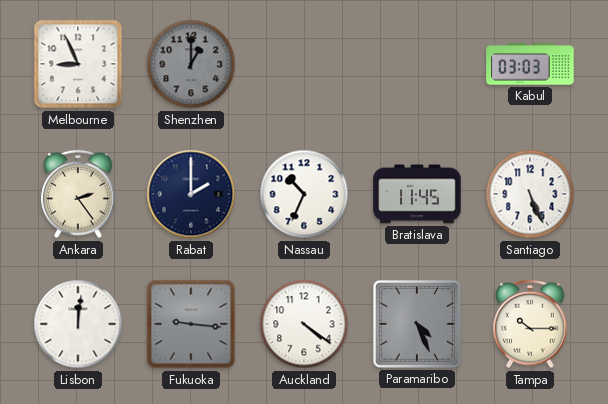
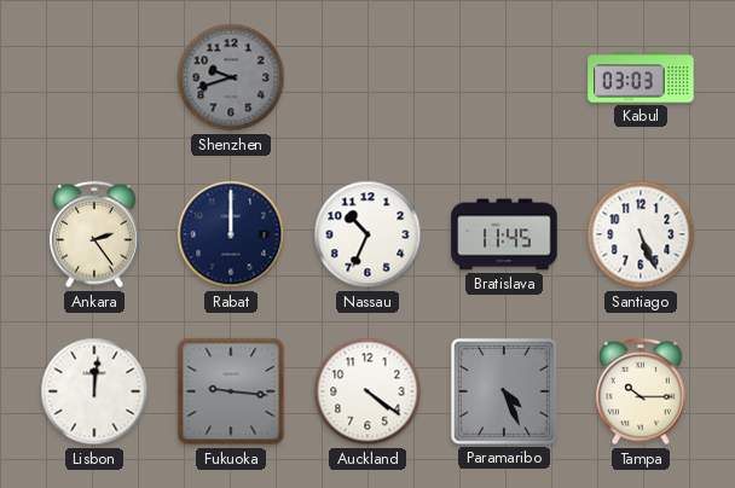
Melbourne: 8:56 -> none
Shenzhen: 1:00 -> 9:42
Rabat: 2:00 -> 12:00
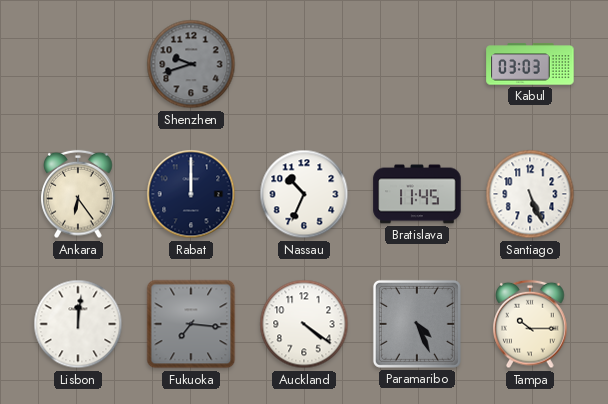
Ankara: 2:24 -> 6:24
Fukuoka: 9:16 -> 7:16
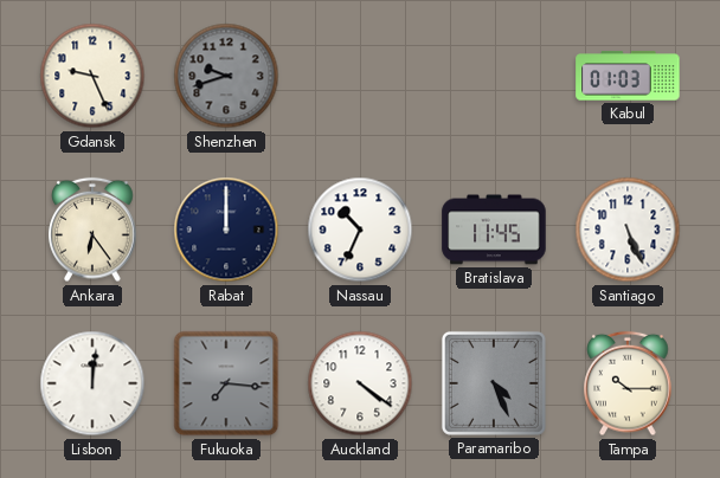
Gdansk: none -> 9:26
Kabul: 03:03 -> 01:03
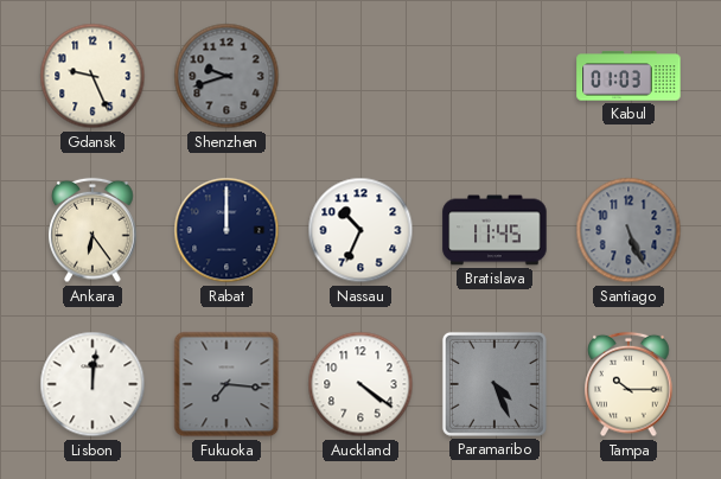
Santiago dial: white -> grey
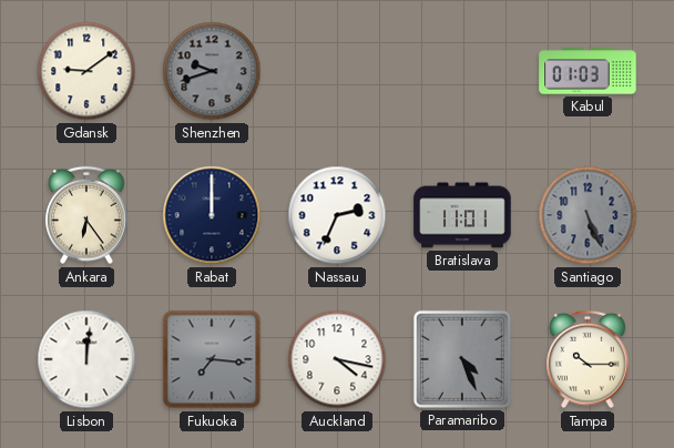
Gdansk: 9:26 -> 9:09
Nassau: 10:34 -> 2:34
Bratislava: 11:45 -> 11:01
Auckland: 4:21 -> 4:17
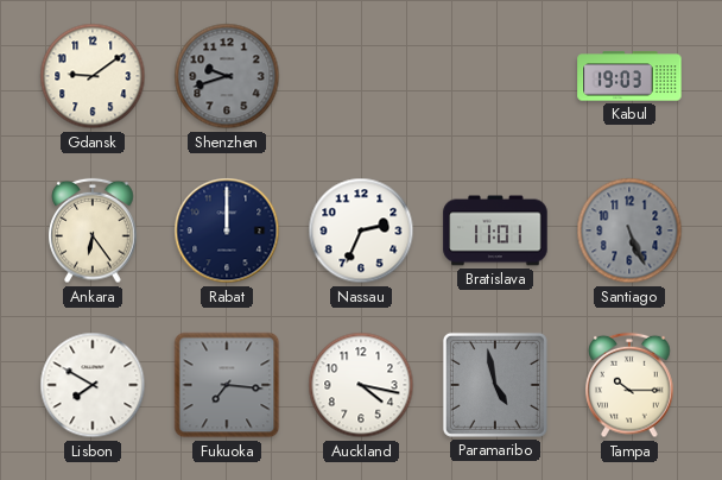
Kabul: 01:03 -> 19:03
Lisbon: 12:01 -> 7:50
Paramaribo: 4:26 -> 4:58
